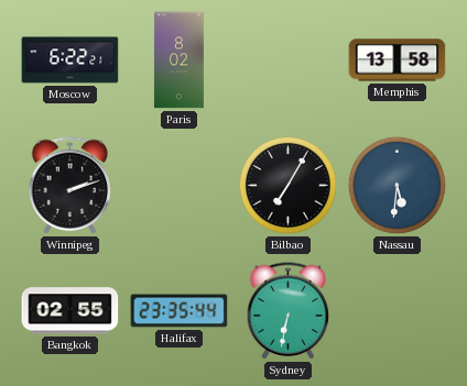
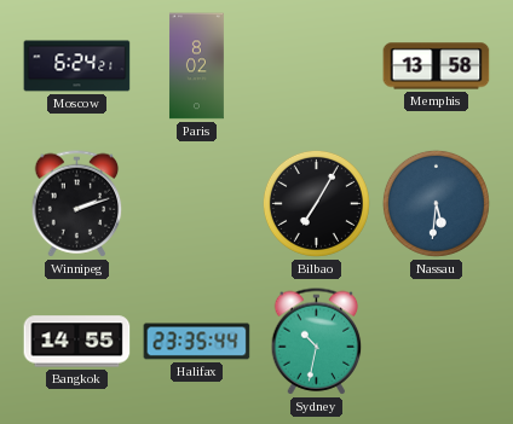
Moscow: 6:22 -> 6:24
Bangkok: 02:55 -> 14:55
Sydney: 6:32 -> 10:32
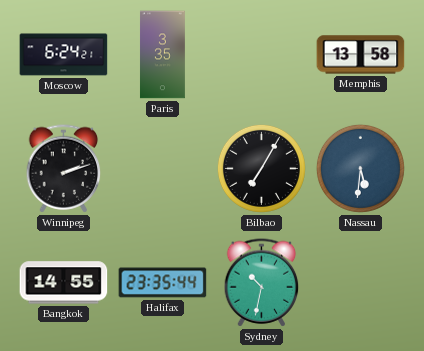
Paris: 8:02 -> 3:35
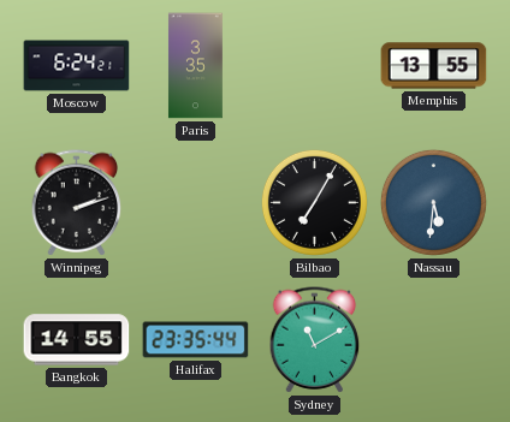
Memphis: 13:58 -> 13:55
Sydney: 10:32 -> 11:10
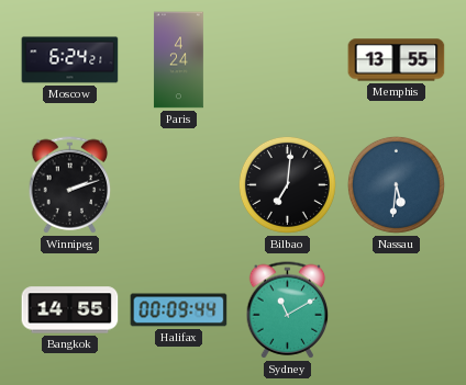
Paris: 3:35 -> 4:24
Bilbao: 7:05 -> 7:01
Halifax: 23:35 -> 00:09
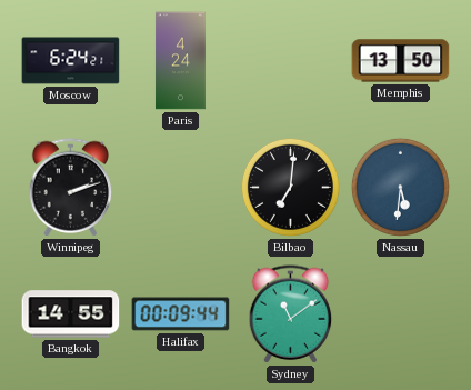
Memphis: 13:55 -> 13:50
Sydney: 11:10 -> 11:09
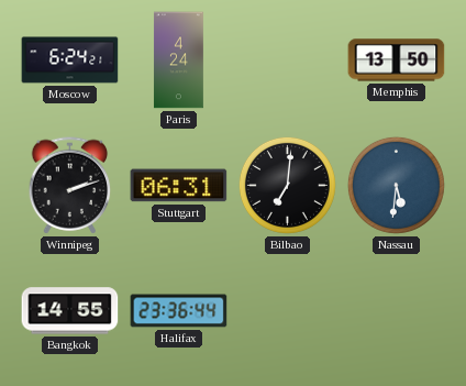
Stuttgart: none -> 06:31
Halifax: 00:09 -> 23:36
Sydney: 11:09 -> none
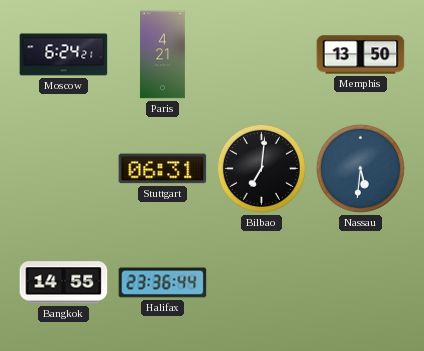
Paris: 4:24 -> 4:21
Winnipeg: 2:12 -> none
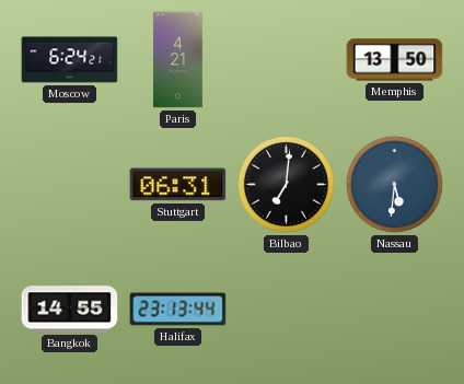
Halifax: 23:36 -> 23:13
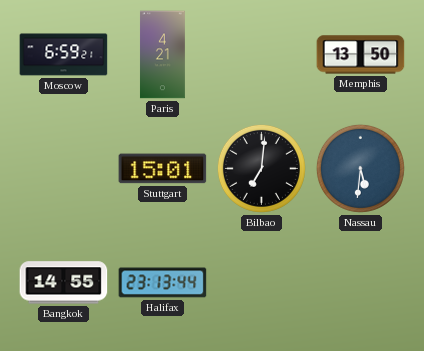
Moscow: 6:24 -> 6:59
Stuttgart: 06:31 -> 15:01
